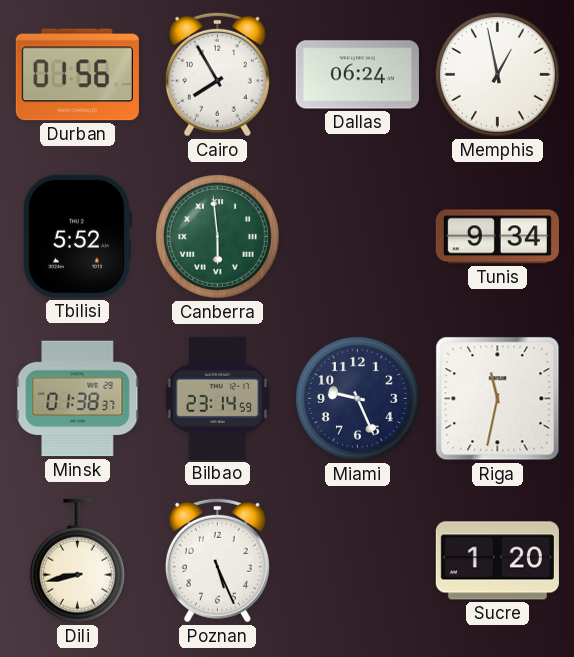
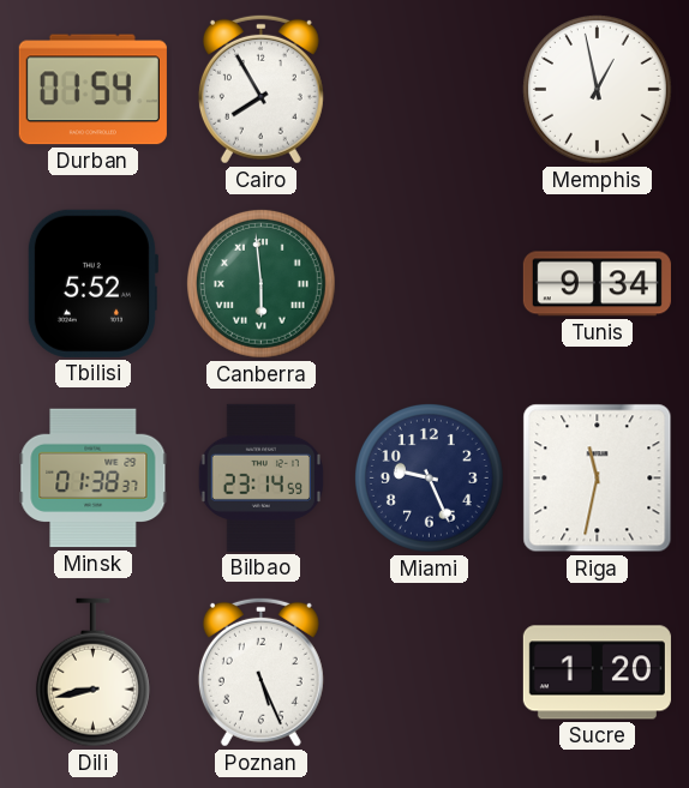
Durban: 01:56 -> 01:54
Dallas: 06:24 -> none
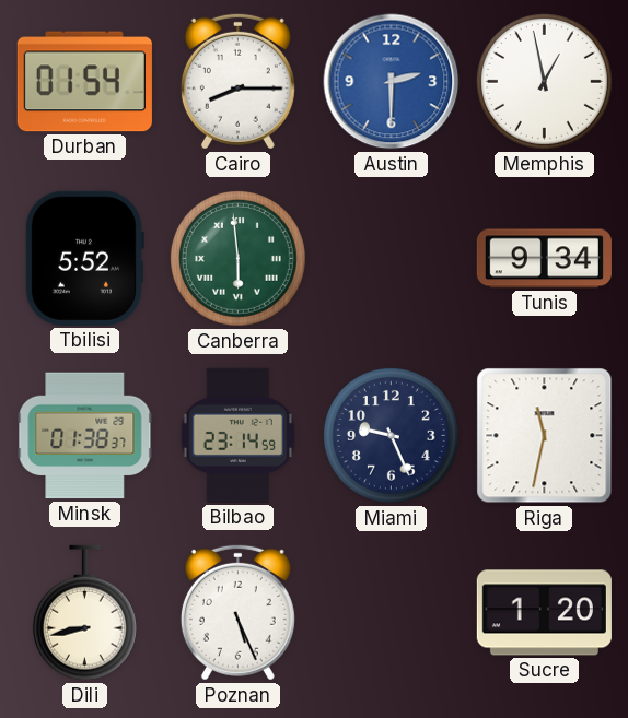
Cairo: 7:55 -> 8:15
Austin: none -> 2:30
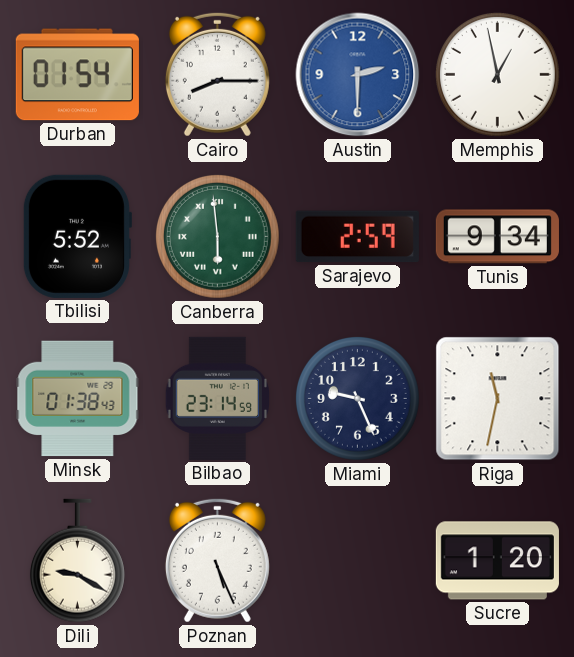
Sarajevo: none -> 2:59
Minsk: 01:38:37 -> 01:38:43
Dili: 8:43 -> 9:20
